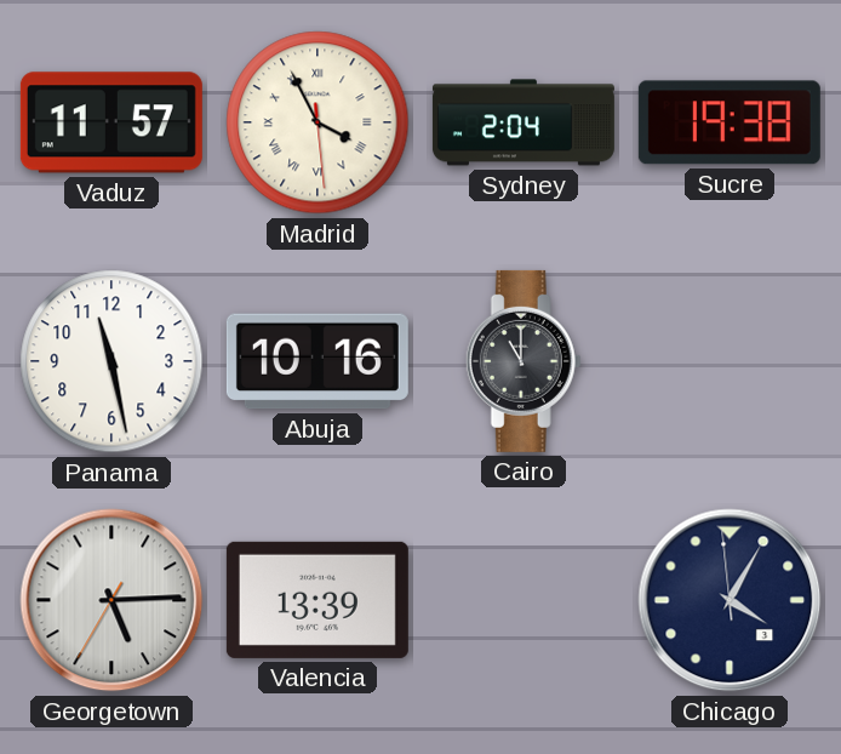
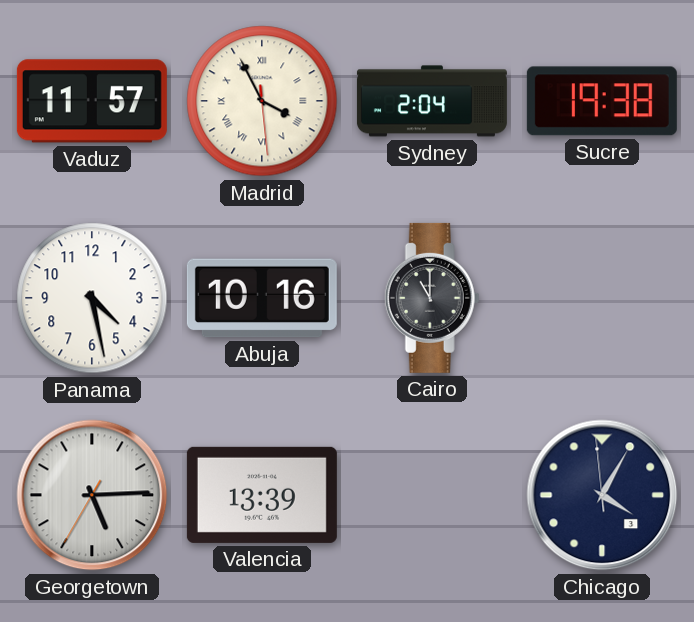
Panama: 11:28 -> 4:28
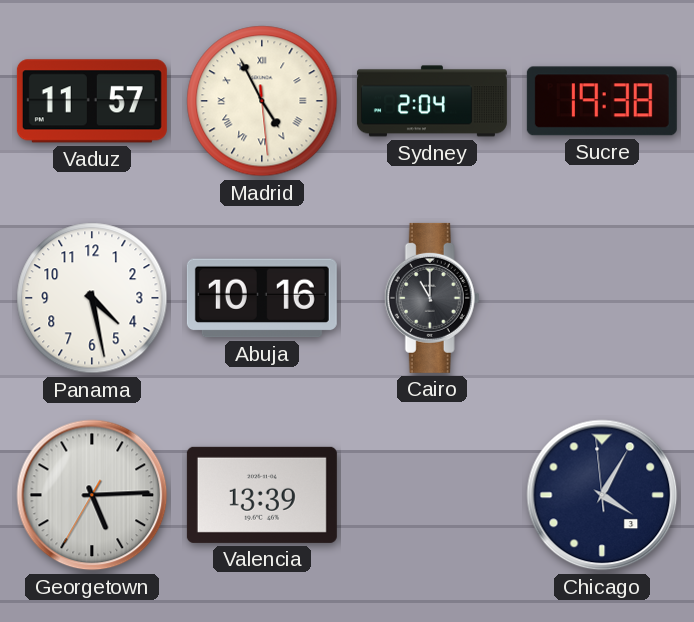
Madrid: 3:55 -> 4:55
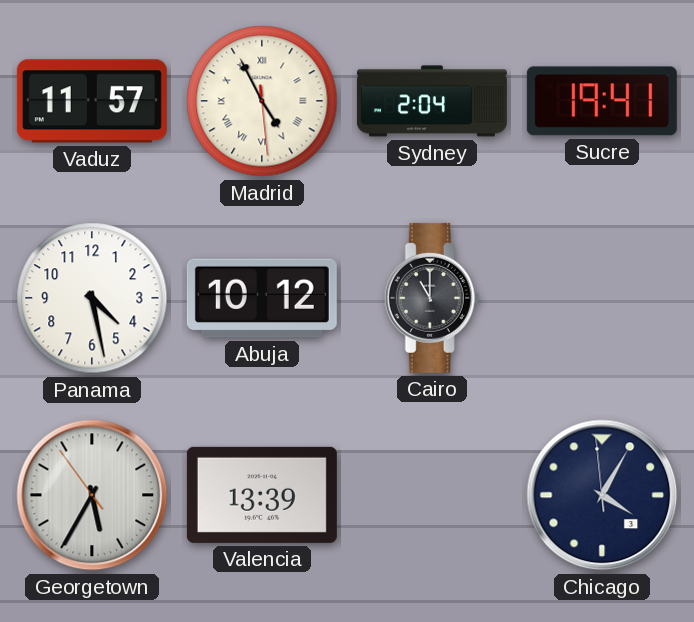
Sucre: 19:38 -> 19:41
Abuja: 10:16 -> 10:12
Georgetown: 5:14 -> 5:34
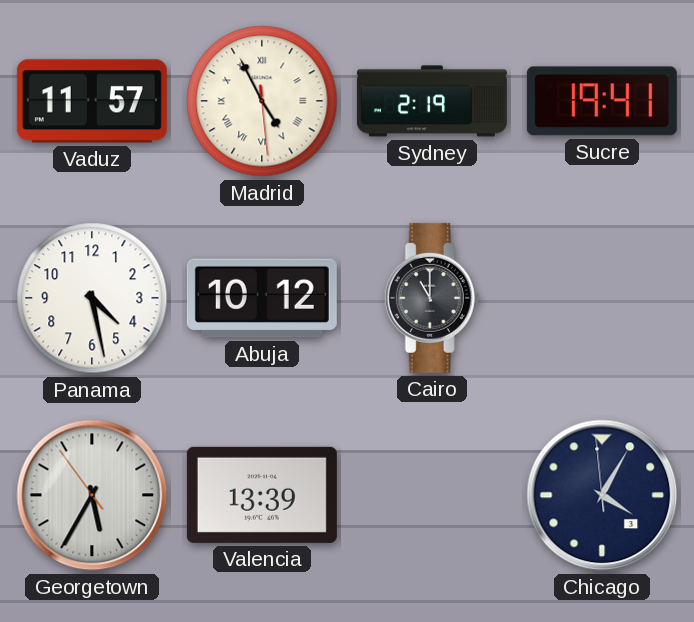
Sydney: 2:04 -> 2:19
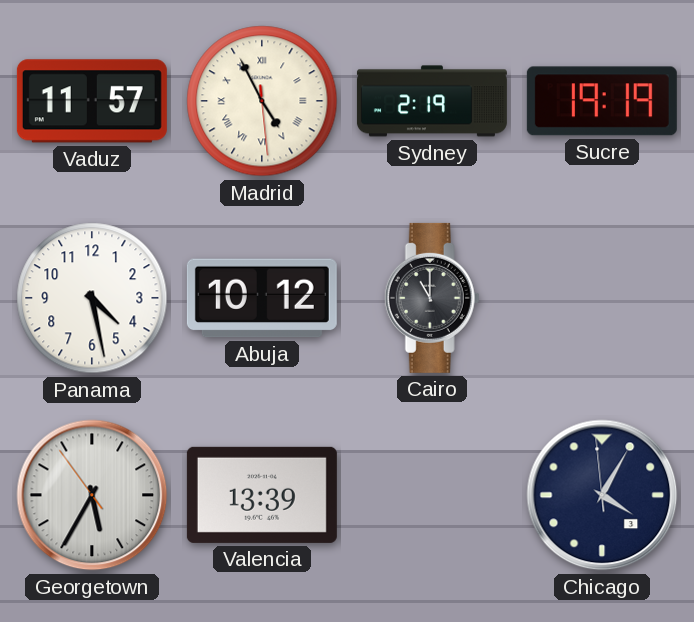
Sucre: 19:41 -> 19:19
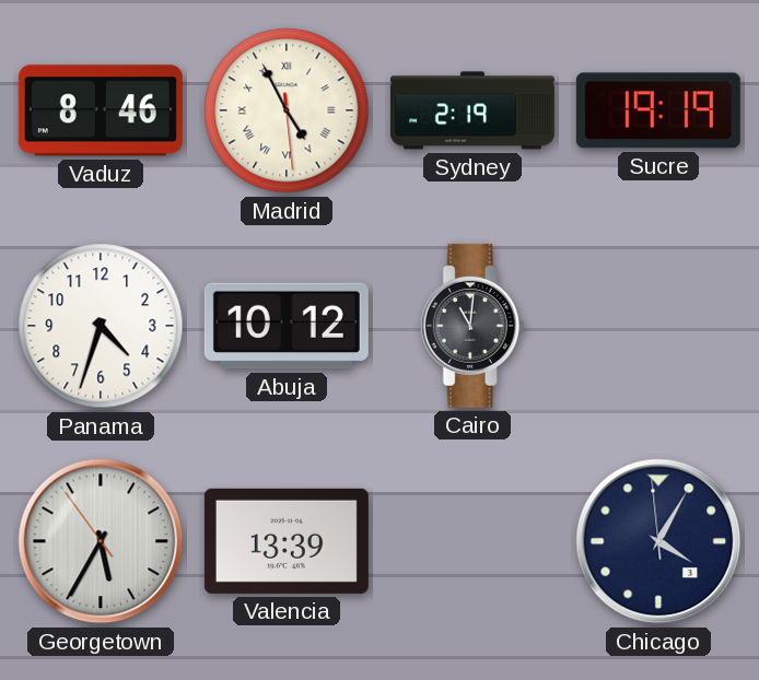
Vaduz: 11:57 -> 8:46
Panama: 4:28 -> 4:33
Cairo: 11:00 -> 11:01
